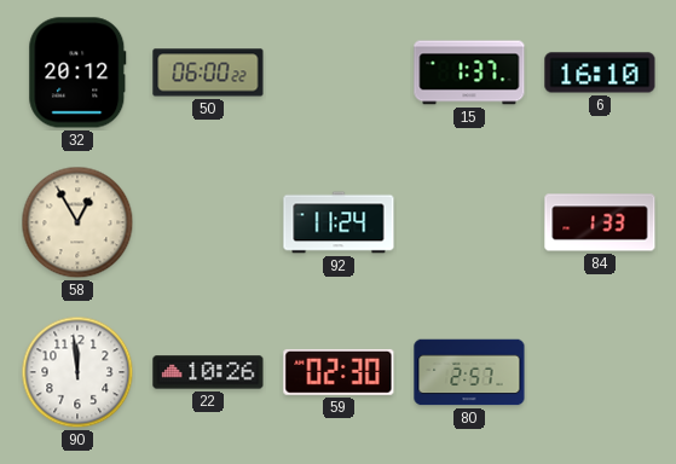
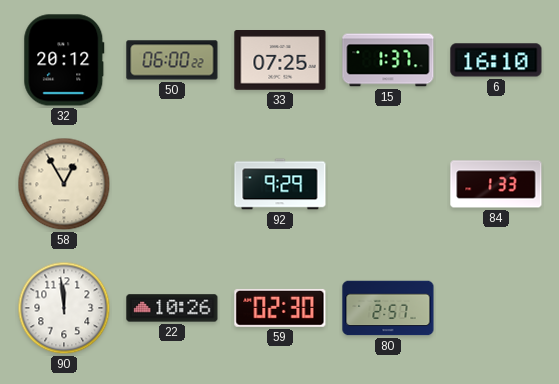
33: none -> 07:25
92: 11:24 -> 9:29
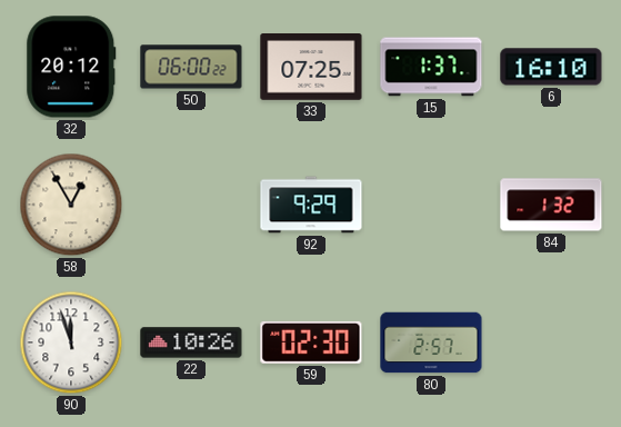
84: 1:33 -> 1:32
90: 11:59 -> 11:57
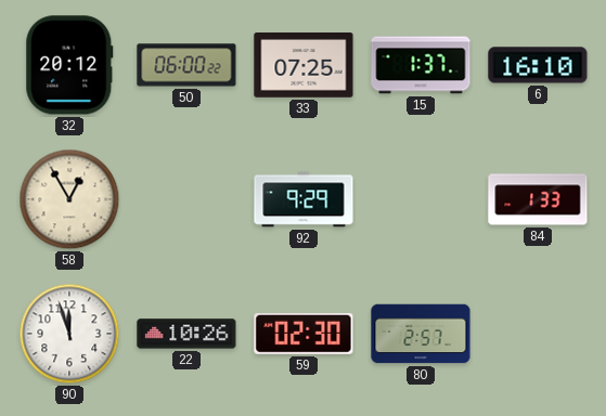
84: 1:32 -> 1:33
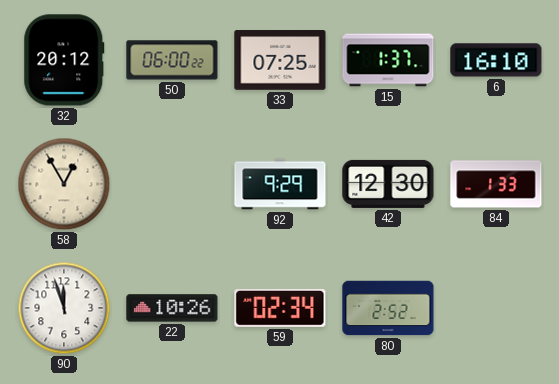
42: none -> 12:30
59: 02:30 -> 02:34
80: 2:57 -> 2:52
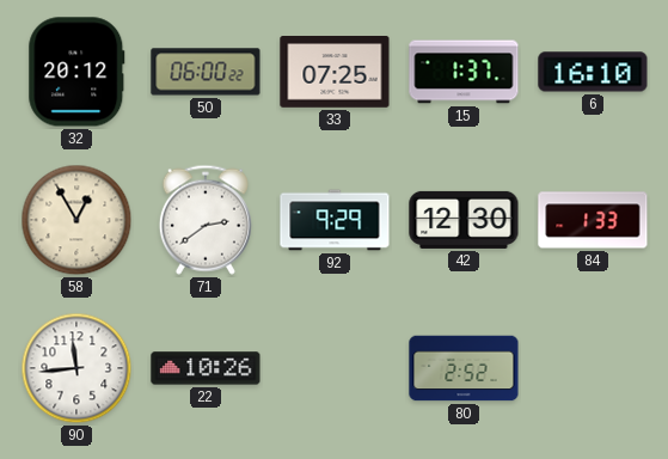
71: none -> 2:39
90: 11:57 -> 11:44
59: 02:34 -> none
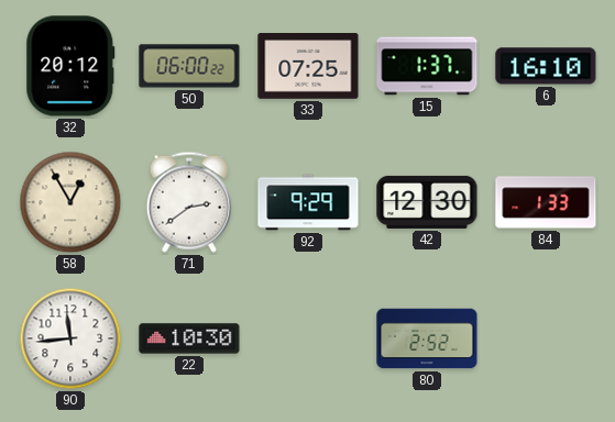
22: 10:26 -> 10:30
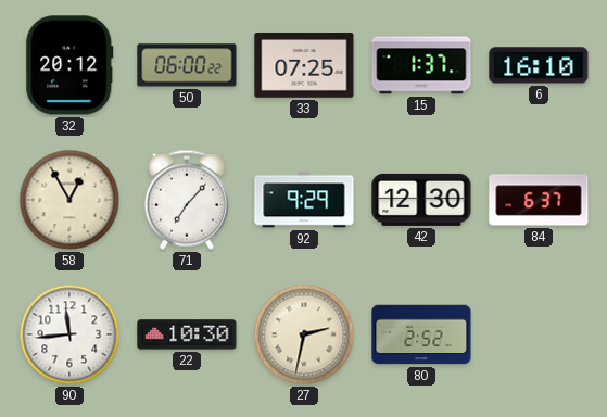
71: 2:39 -> 7:07
84: 1:33 -> 6:37
27: none -> 2:32
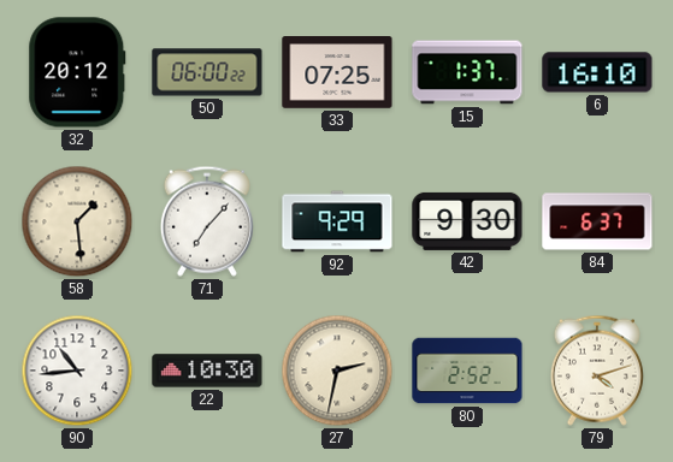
58: 12:55 -> 1:29
42: 12:30 -> 9:30
90: 11:44 -> 10:44
79: none -> 4:12
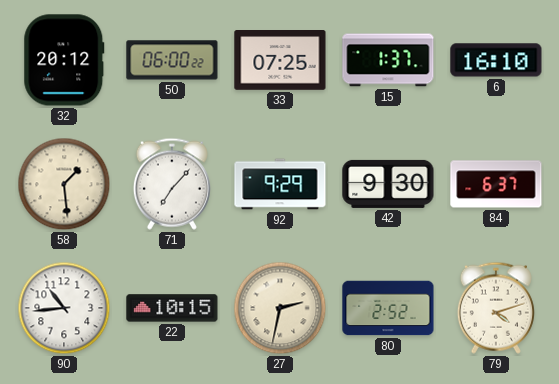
22: 10:30 -> 10:15
